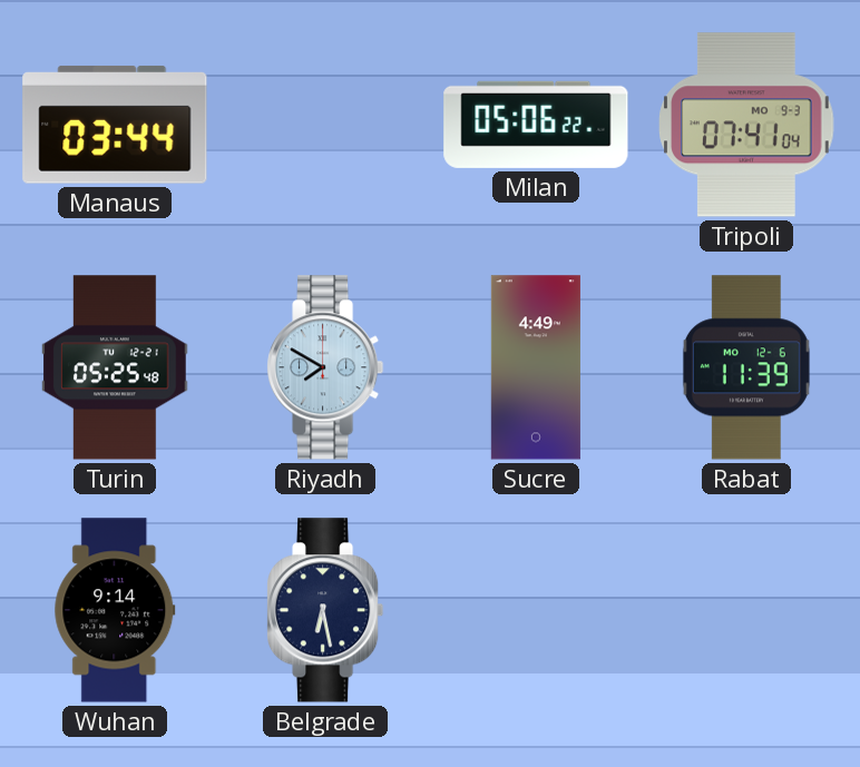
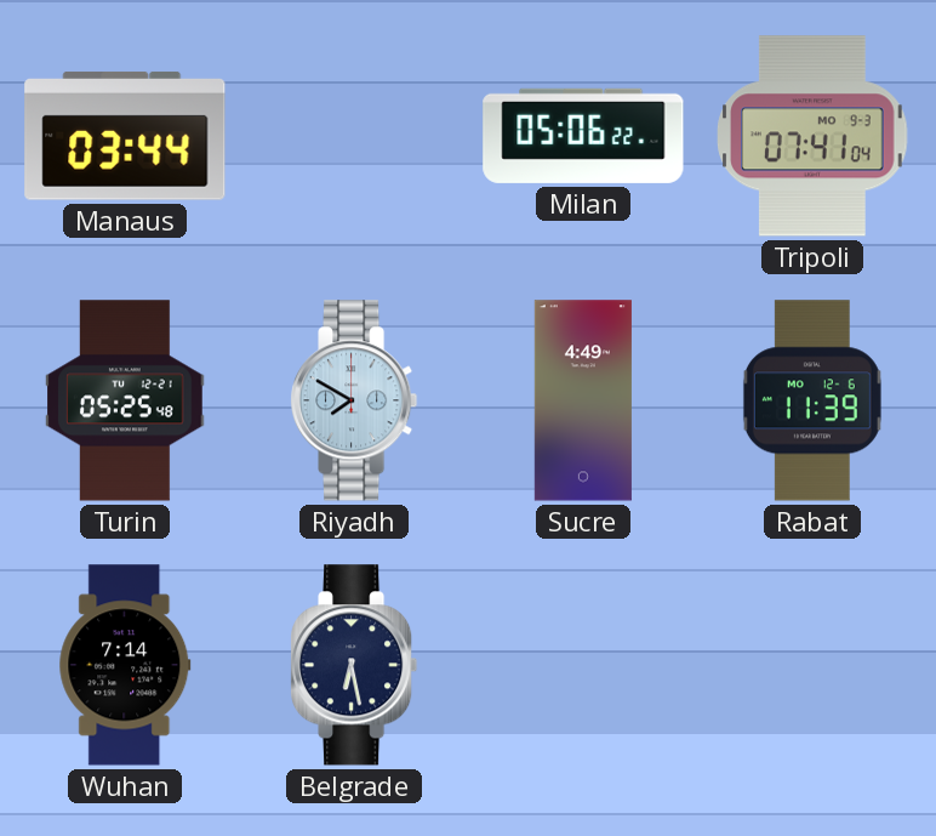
Wuhan: 9:14 -> 7:14
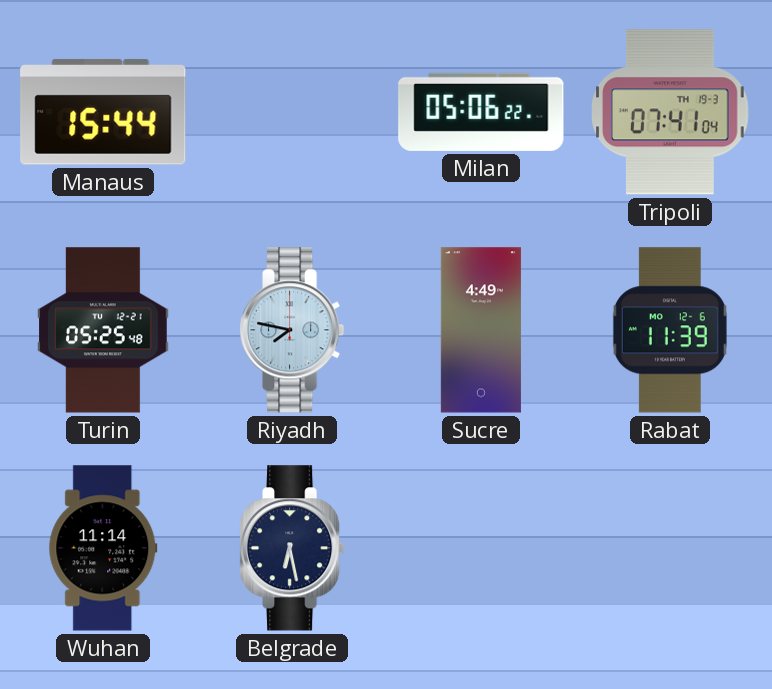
Manaus: 03:44 -> 15:44
Tripoli date: MO 9-3 -> TH 19-3
Riyadh: 7:50 -> 7:47
Wuhan: 7:14 -> 11:14
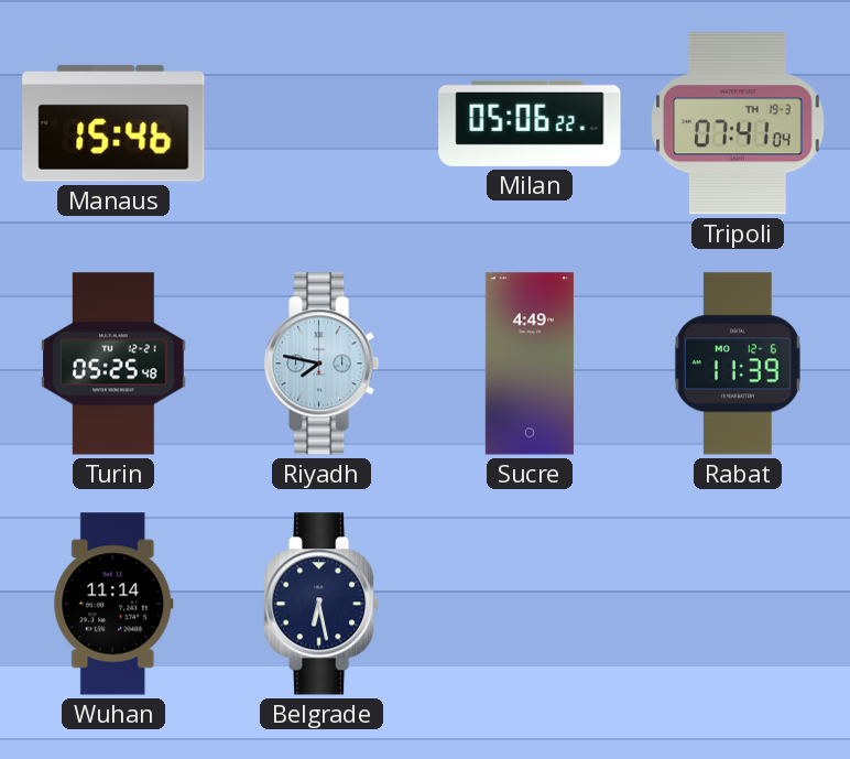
Manaus: 15:44 -> 15:46
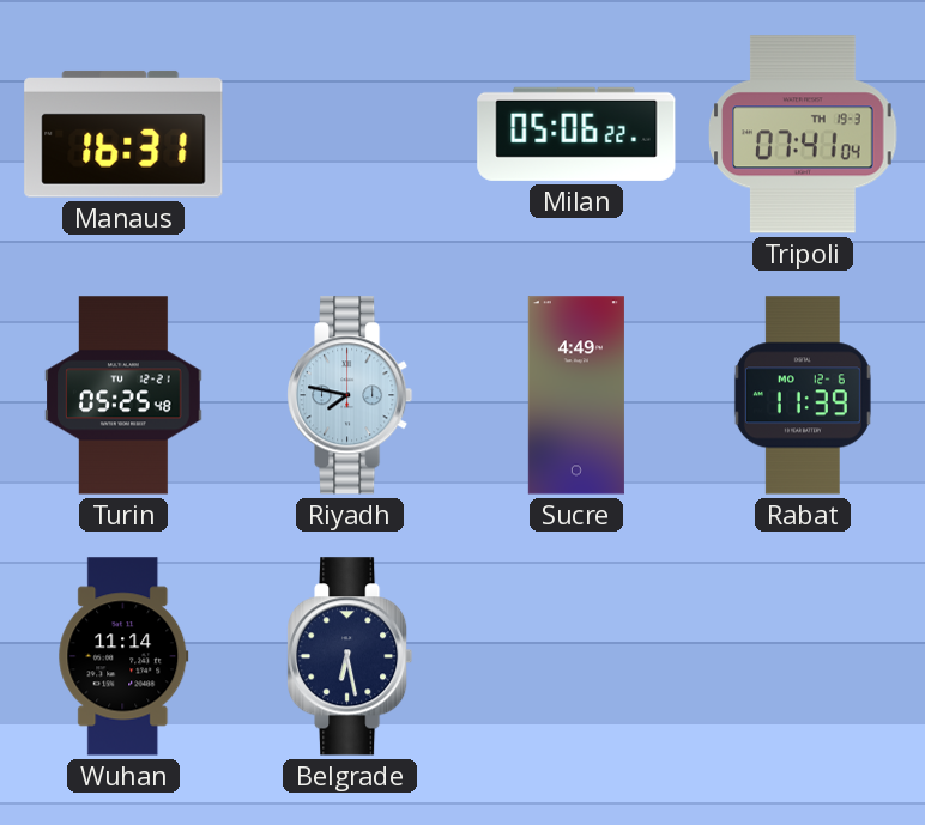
Manaus: 15:46 -> 16:31
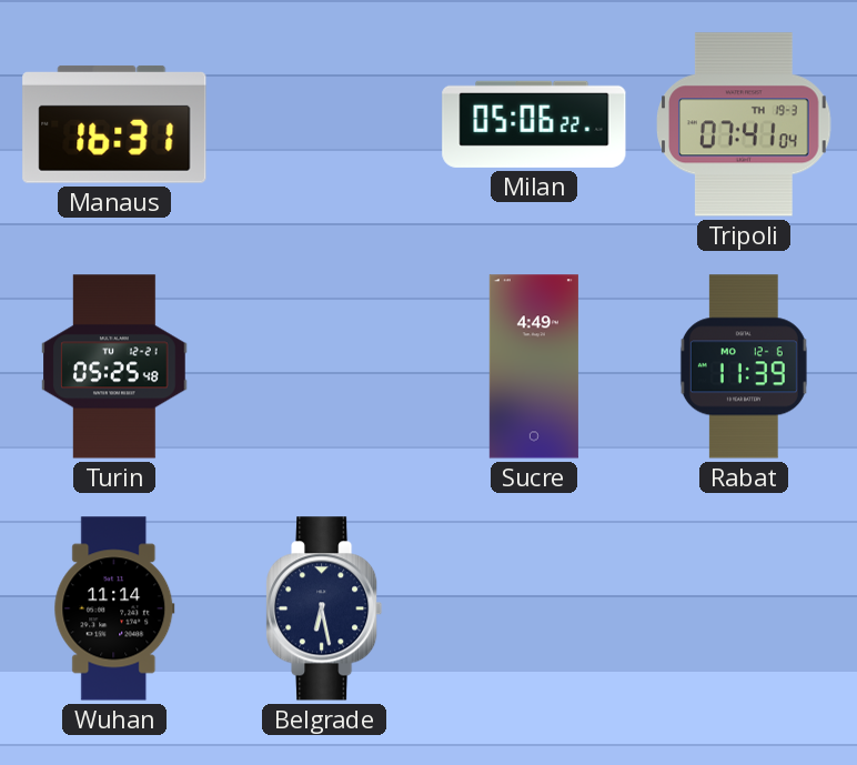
Riyadh: 7:47 -> none
